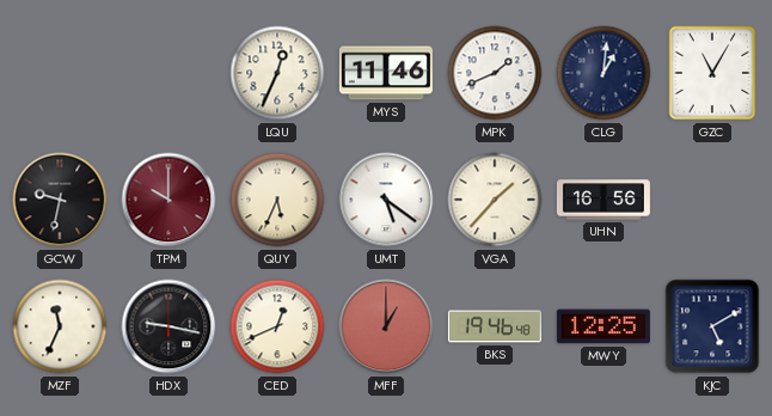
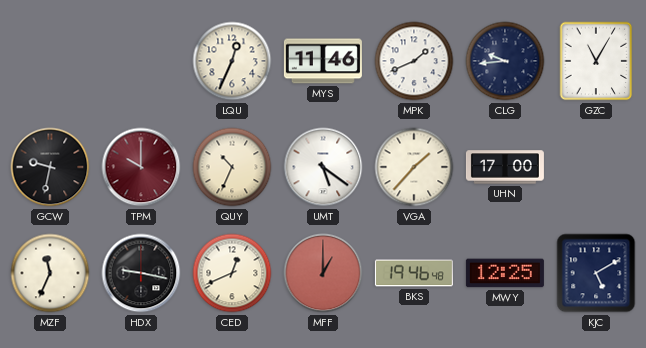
CLG: 1:01 -> 9:44
QUY: 5:34 -> 10:34
UHN: 16:56 -> 17:00
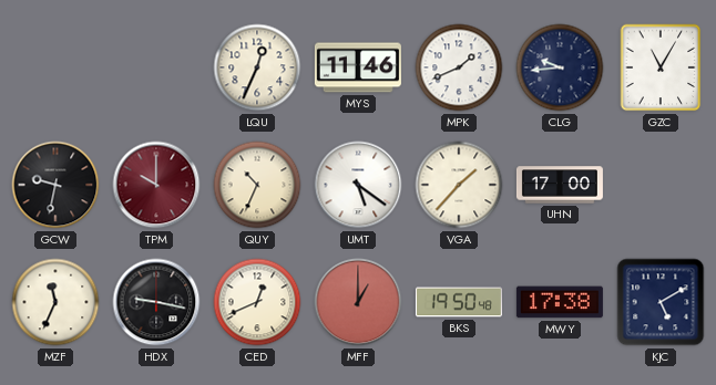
BKS: 19:46 -> 19:50
MWY: 12:25 -> 17:38
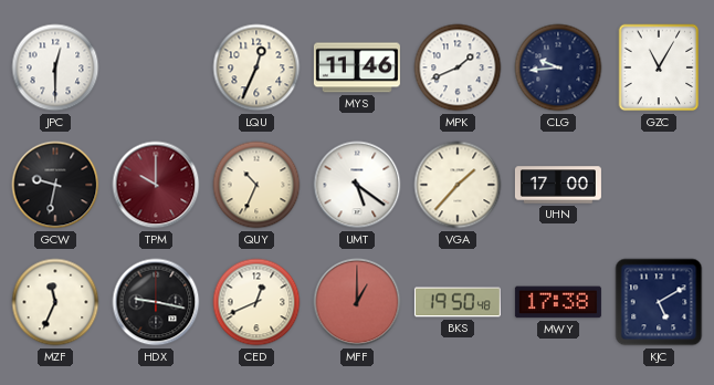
JPC: none -> 12:30
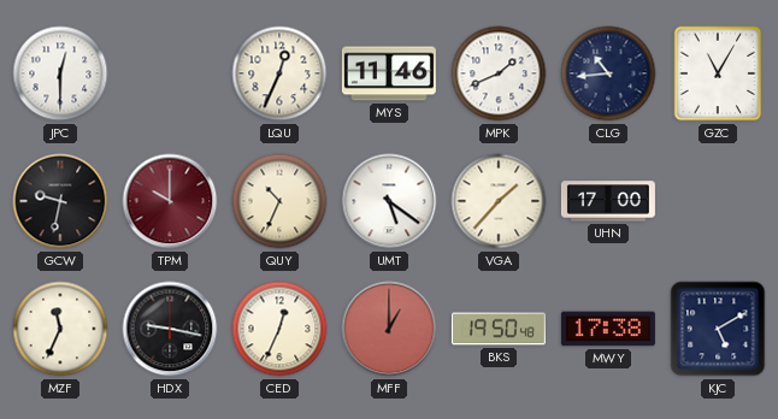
CLG: 9:44 -> 10:44
CED: 12:41 -> 12:34
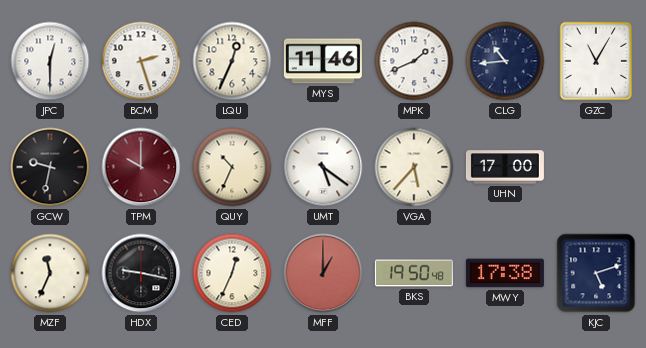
BCM: none -> 2:27
VGA: 1:37 -> 5:37
KJC: 5:10 -> 5:12
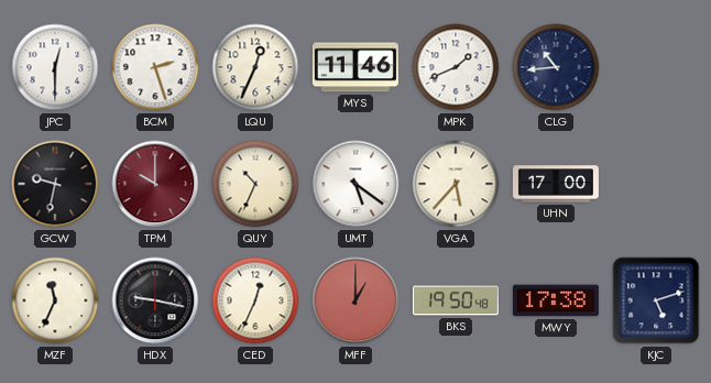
GZC: 11:05 -> none
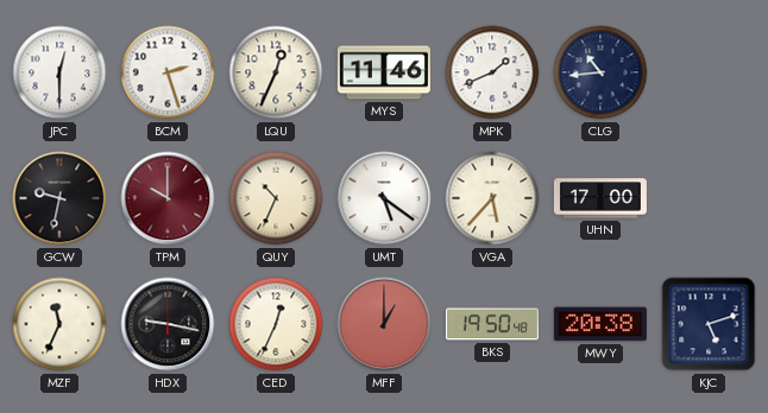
MWY: 17:38 -> 20:38
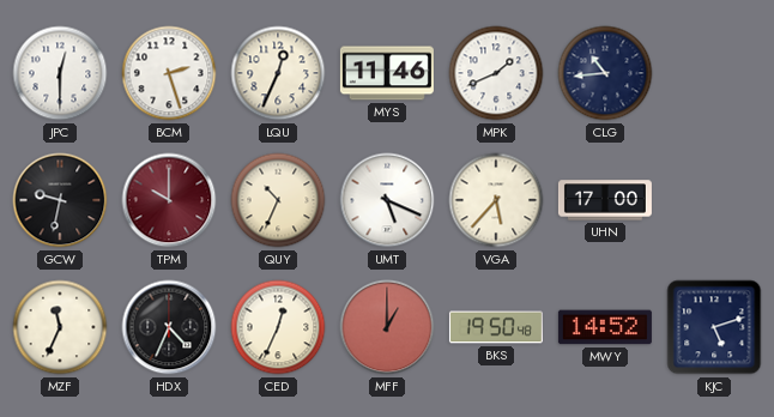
UMT: 5:21 -> 5:19
HDX: 9:17 -> 4:34
MWY: 20:38 -> 14:52
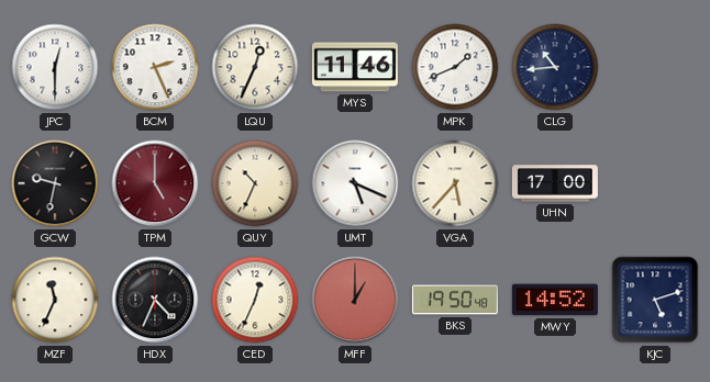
BCM: 2:27 -> 2:26
TPM: 10:00 -> 5:00
